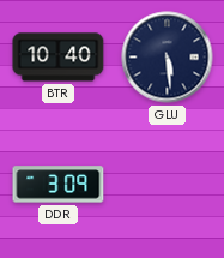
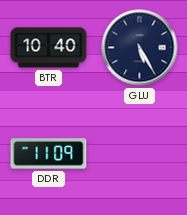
GLU: 5:29 -> 5:25
DDR: 3:09 -> 11:09
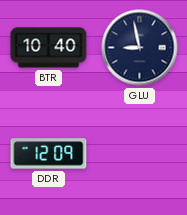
GLU: 5:25 -> 8:58
DDR: 11:09 -> 12:09
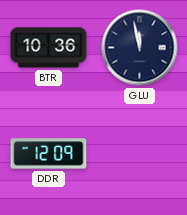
BTR: 10:40 -> 10:36
GLU: 8:58 -> 11:58
